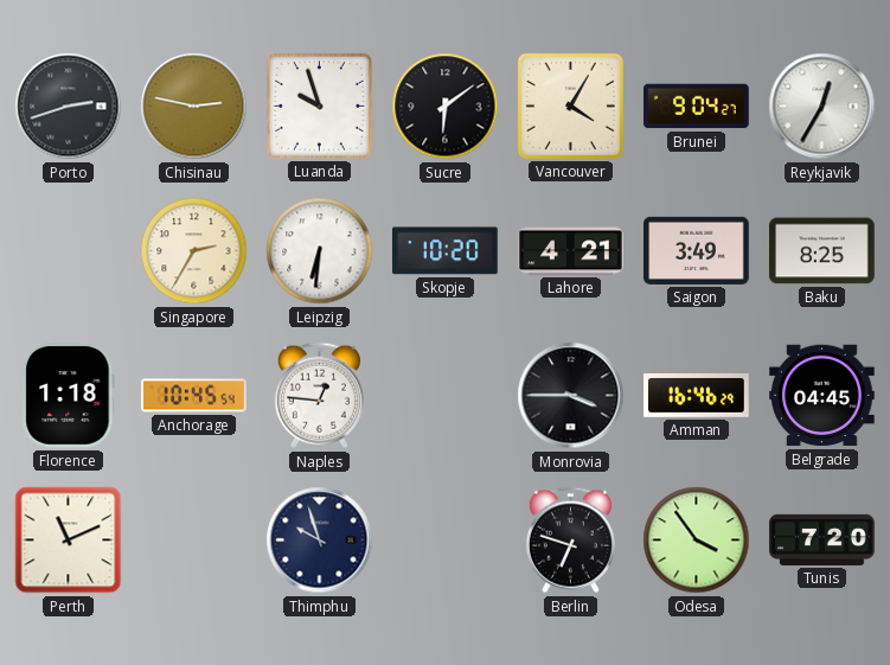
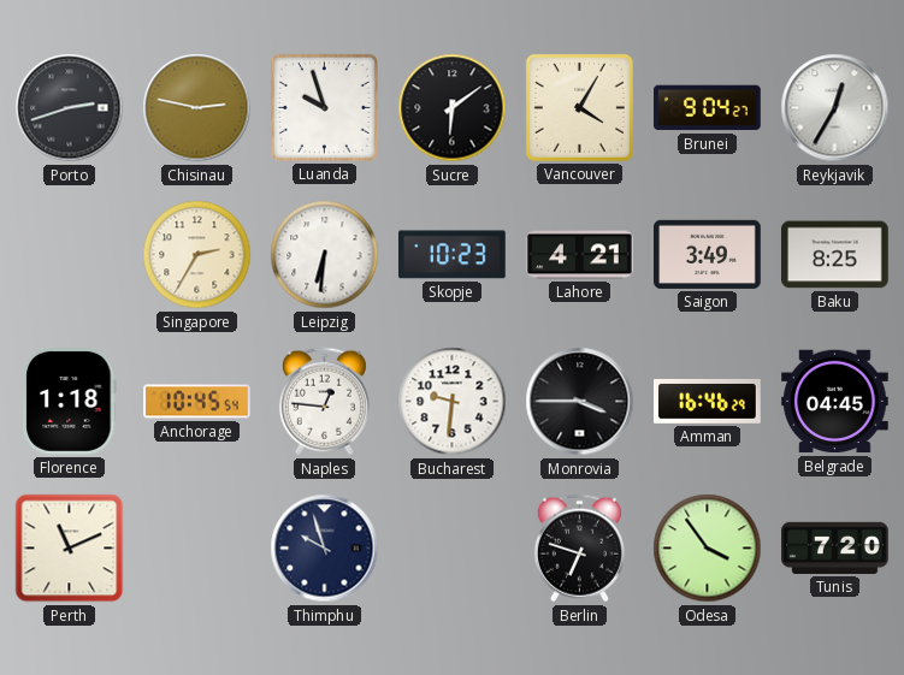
Skopje: 10:20 -> 10:23
Bucharest: none -> 9:31
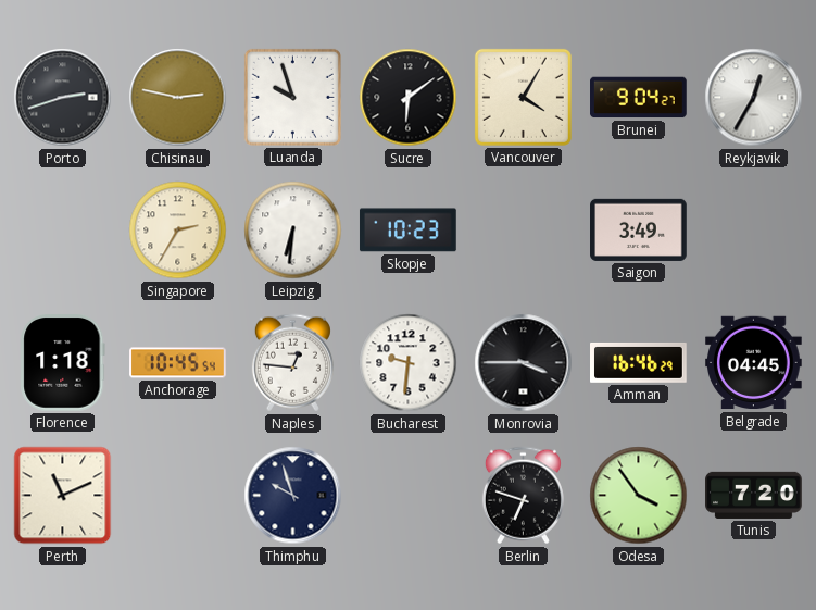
Lahore: 4:21 -> none
Baku: 8:25 -> none
